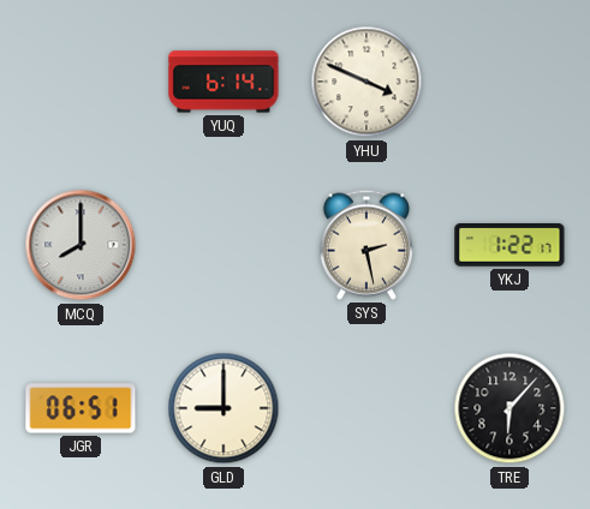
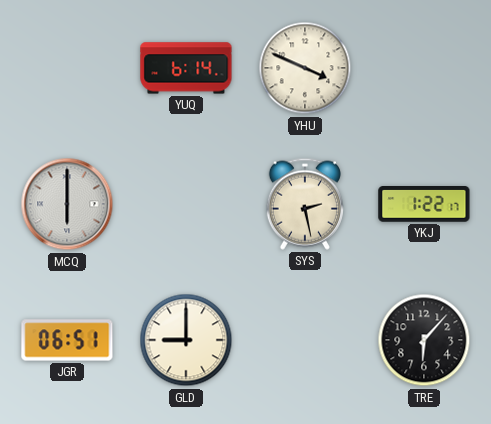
MCQ: 8:00 -> 6:00
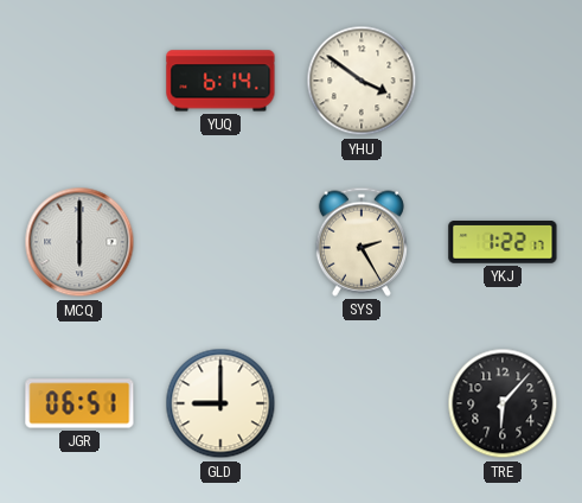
YHU: 3:49 -> 3:51
SYS: 2:28 -> 2:25
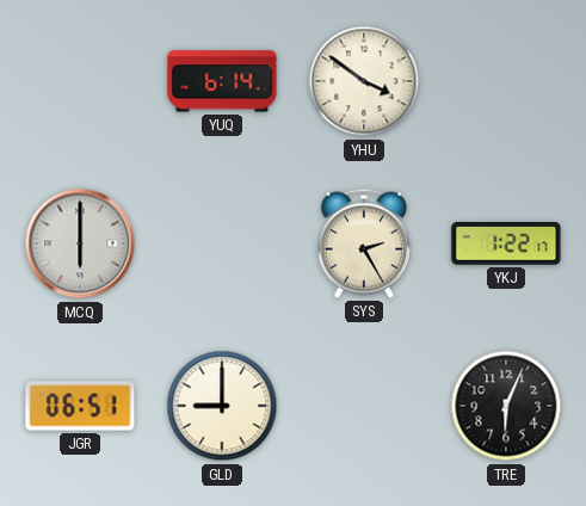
TRE: 6:07 -> 6:04
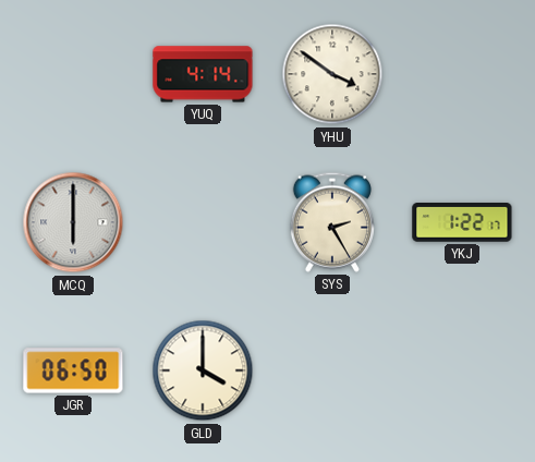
YUQ: 6:14 -> 4:14
JGR: 06:51 -> 06:50
GLD: 9:00 -> 4:00
TRE: 6:04 -> none
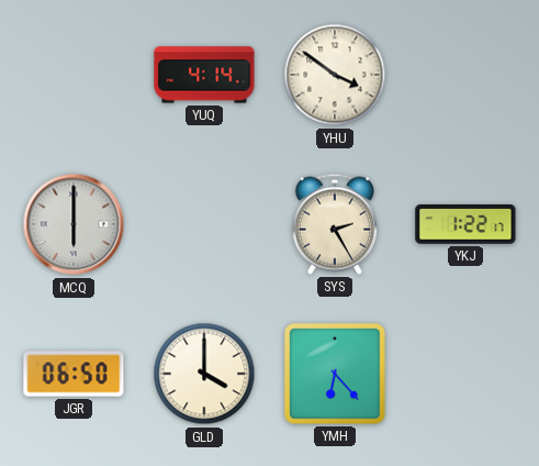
YMH: none -> 6:23
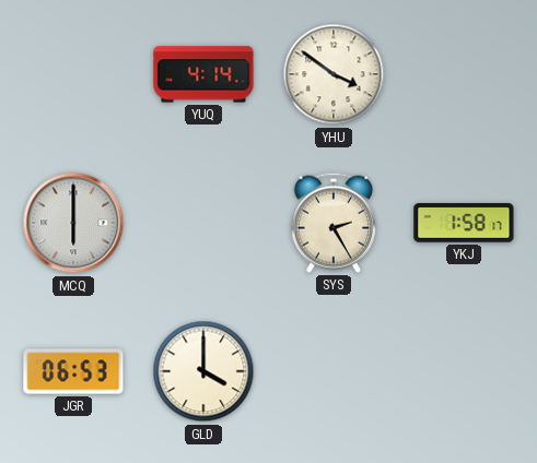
YKJ: 1:22 -> 1:58
JGR: 06:50 -> 06:53
YMH: 6:23 -> none
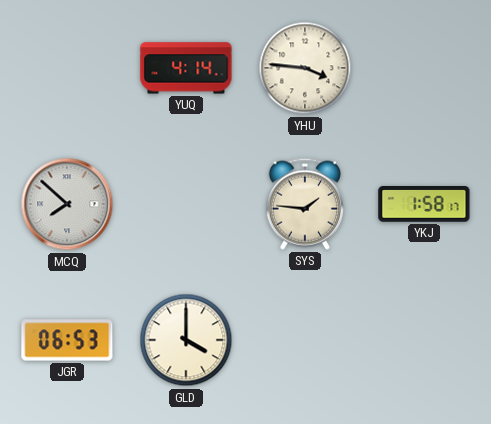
YHU: 3:51 -> 3:46
MCQ: 6:00 -> 7:52
SYS: 2:25 -> 1:46
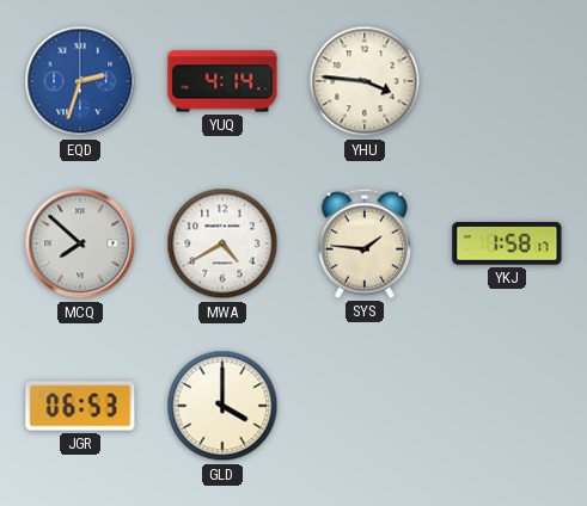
EQD: none -> 2:33
MWA: none -> 4:40
